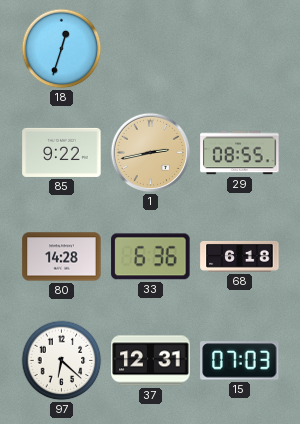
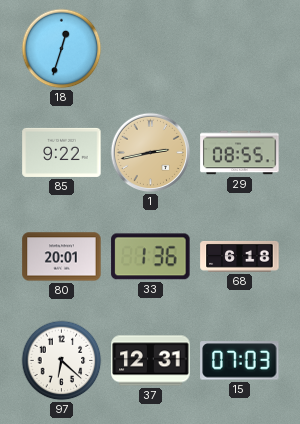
80: 14:28 -> 20:01
33: 6:36 -> 1:36
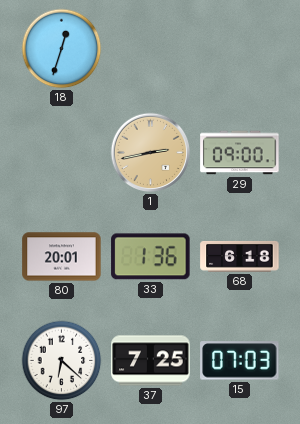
85: 9:22 -> none
29: 08:55 -> 09:00
37: 12:31 -> 7:25
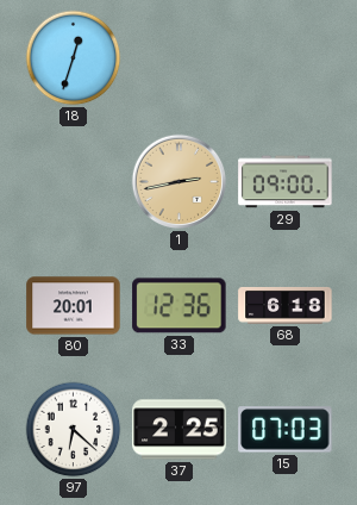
33: 1:36 -> 12:36
37: 7:25 -> 2:25
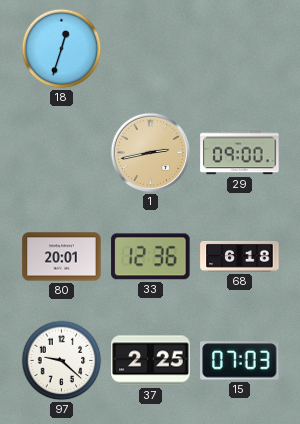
97: 6:22 -> 9:22
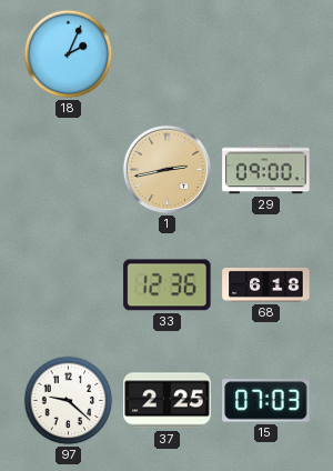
18: 12:33 -> 2:04
80: 20:01 -> none
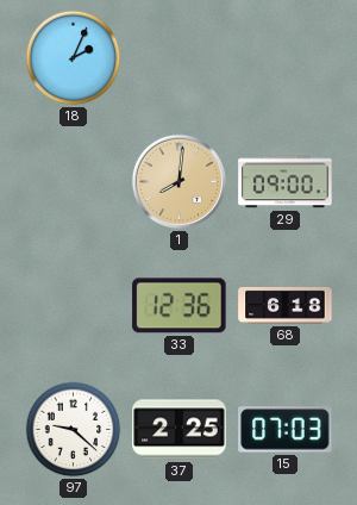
1: 2:43 -> 8:01
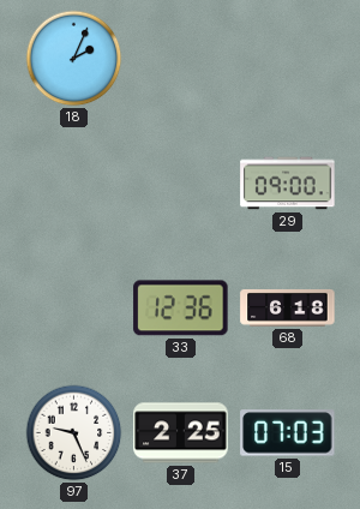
1: 8:01 -> none
97: 9:22 -> 9:26
